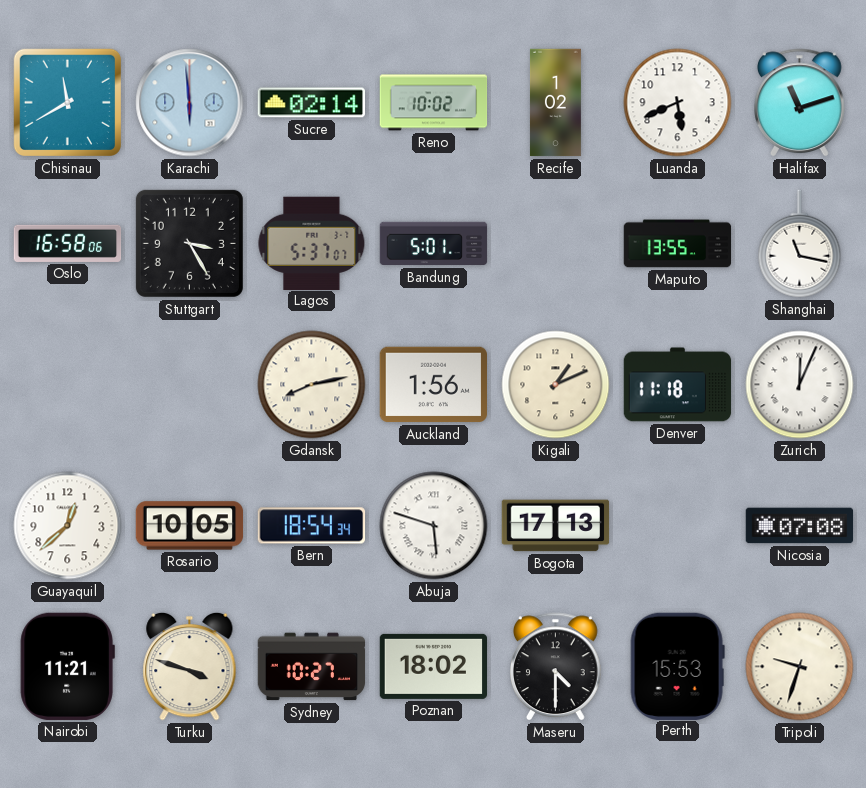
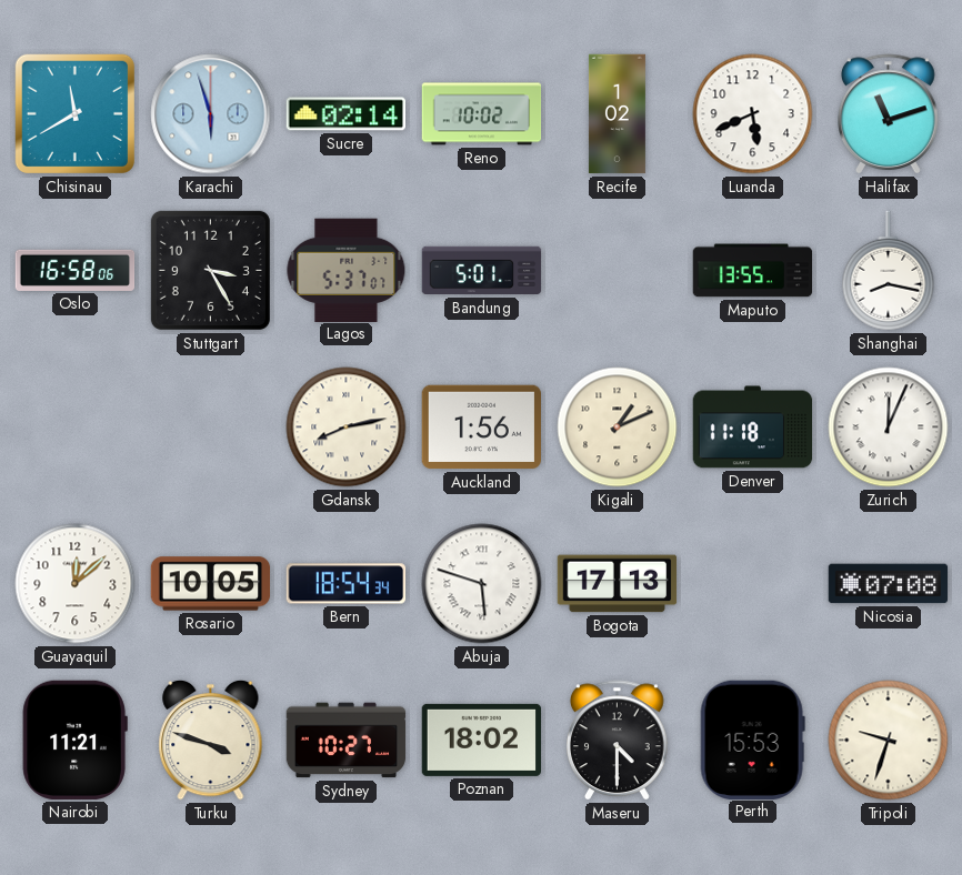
Karachi: 5:59 -> 5:57
Shanghai: 11:17 -> 8:17
Guayaquil: 12:38 -> 12:08
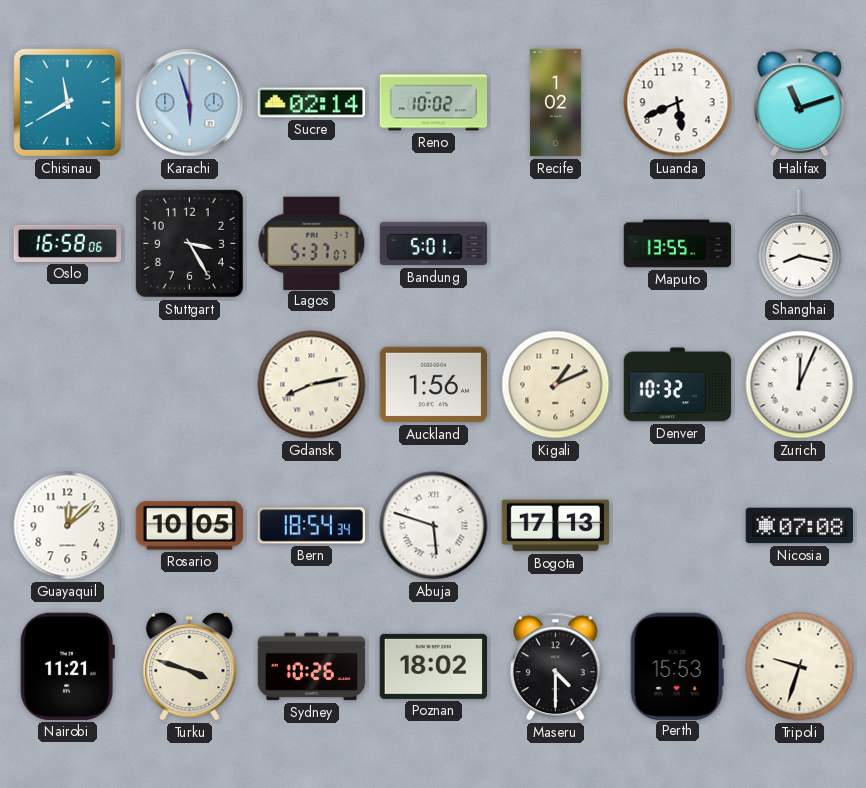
Denver: 11:18 -> 10:32
Sydney: 10:27 -> 10:26
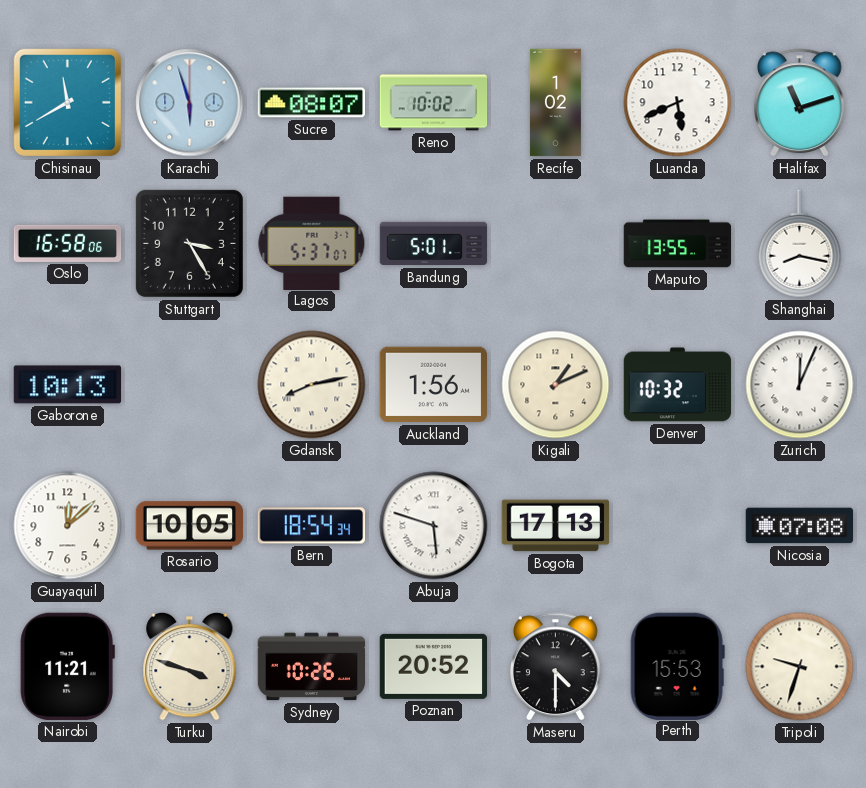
Sucre: 02:14 -> 08:07
Gaborone: none -> 10:13
Poznan: 18:02 -> 20:52
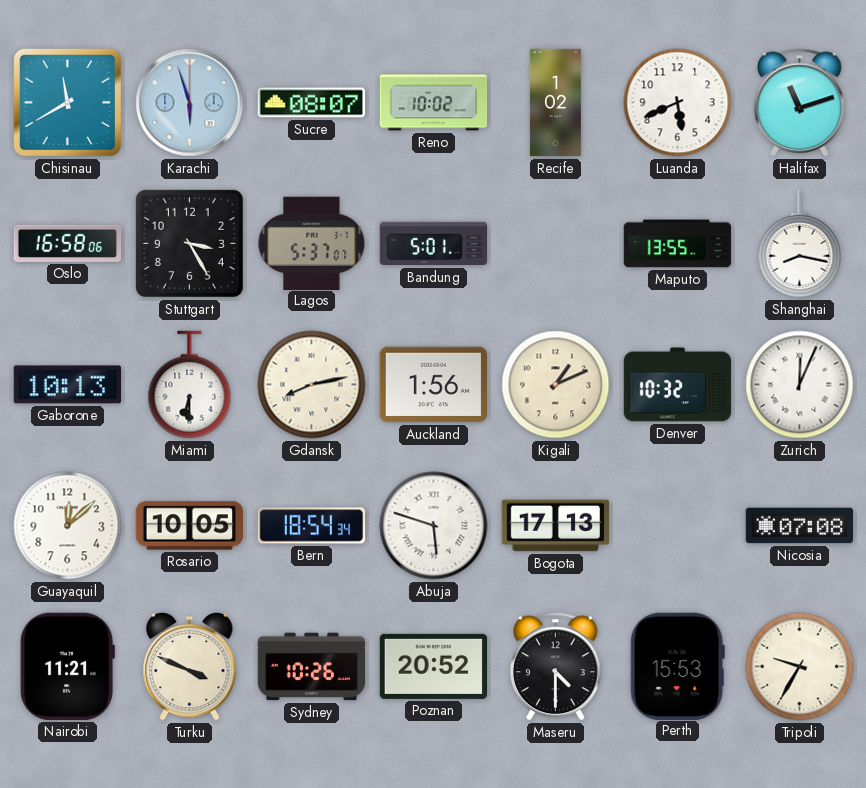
Miami: none -> 6:30
Turku: 3:48 -> 3:49
Tripoli: 9:33 -> 9:35
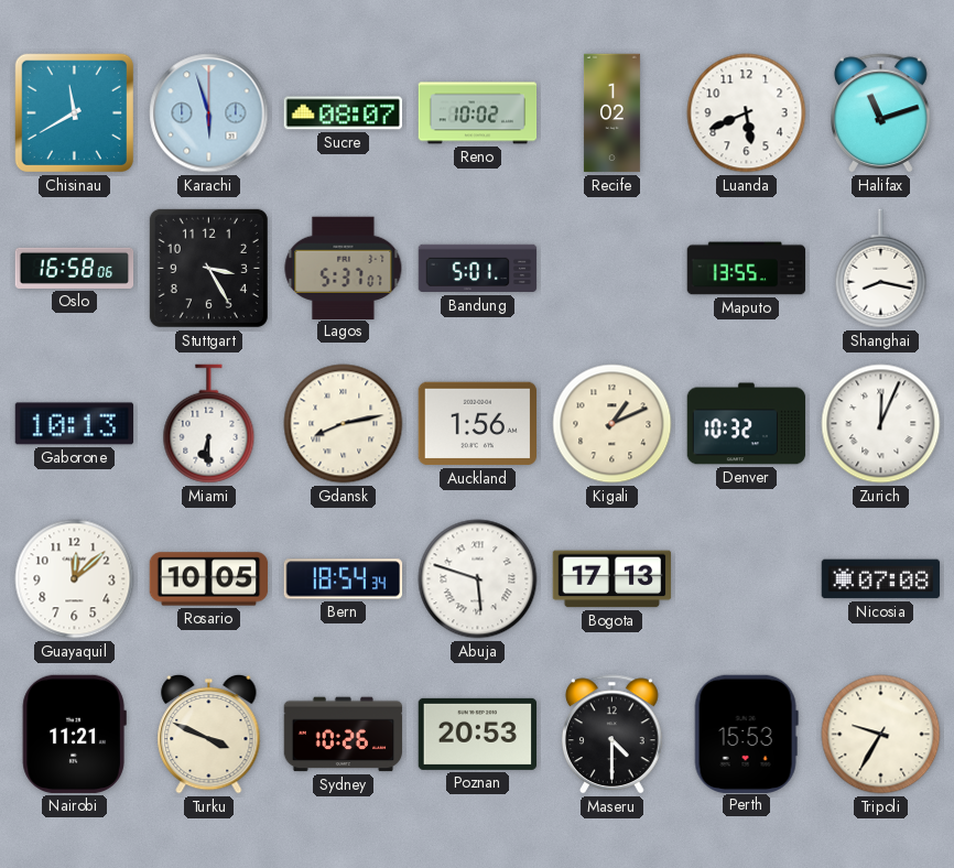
Poznan: 20:52 -> 20:53
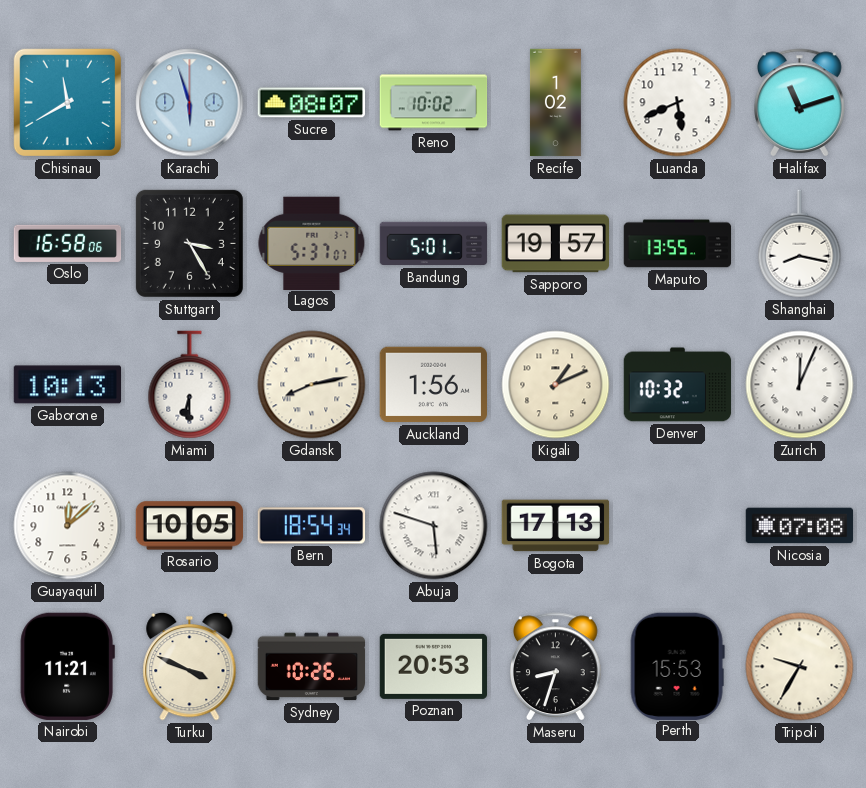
Sapporo: none -> 19:57
Maseru: 4:30 -> 8:33
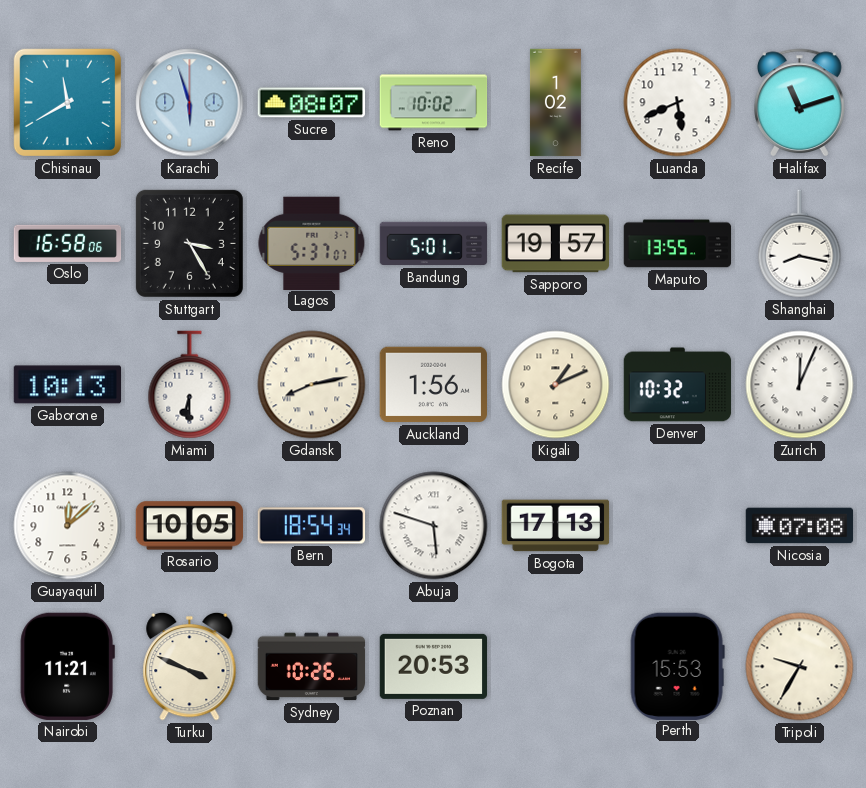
Maseru: 8:33 -> none
